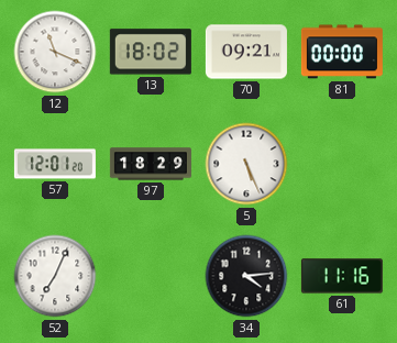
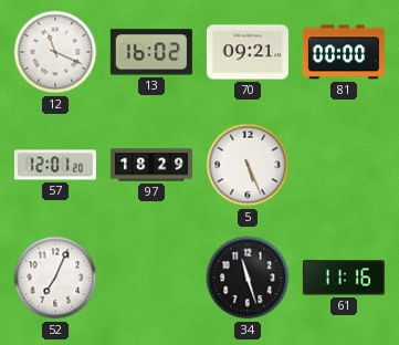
13: 18:02 -> 16:02
34: 4:14 -> 11:27
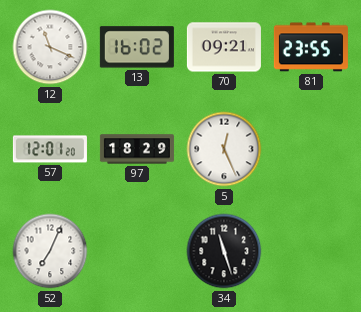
81: 00:00 -> 23:55
5: 5:26 -> 12:26
61: 11:16 -> none
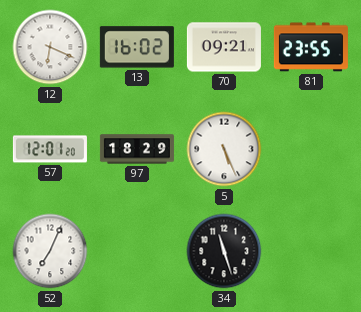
12: 11:19 -> 6:19
5: 12:26 -> 5:26
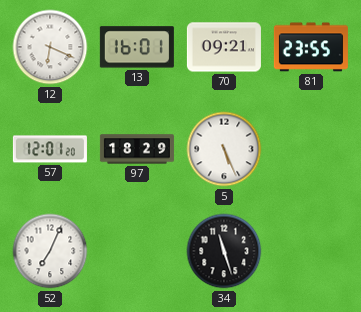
13: 16:02 -> 16:01
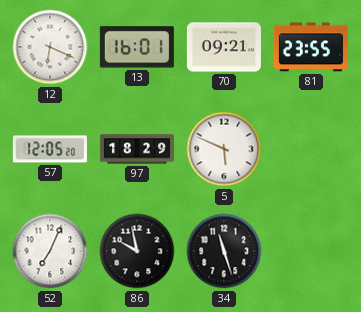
57: 12:01 -> 12:05
5: 5:26 -> 5:49
86: none -> 9:58
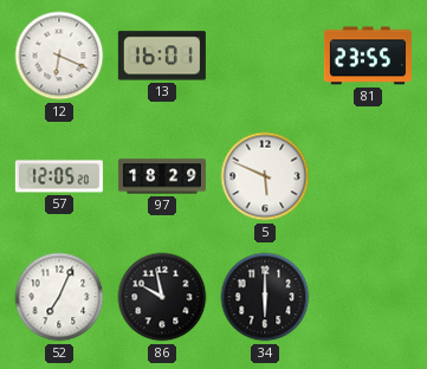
70: 09:21 -> none
34: 11:27 -> 6:00
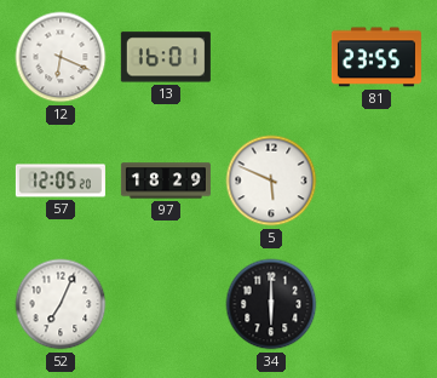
86: 9:58 -> none
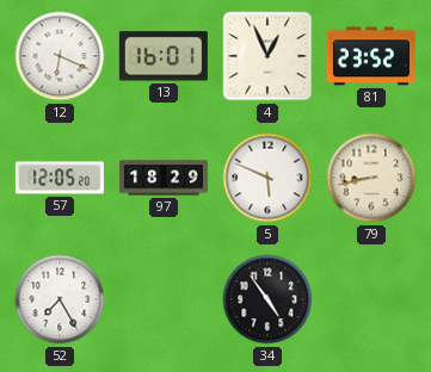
4: none -> 12:56
81: 23:55 -> 23:52
79: none -> 8:43
52: 7:04 -> 7:25
34: 6:00 -> 4:54
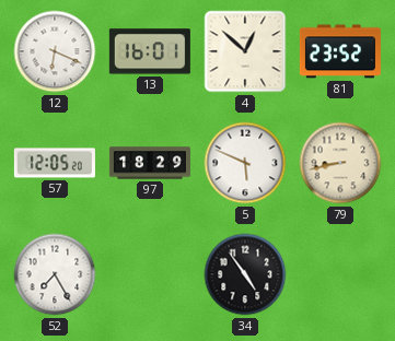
4: 12:56 -> 12:52
